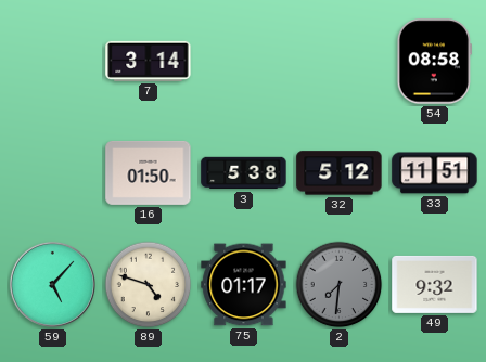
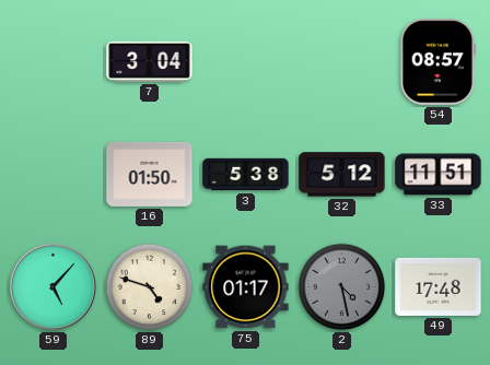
7: 3:14 -> 3:04
54: 08:58 -> 08:57
2: 7:31 -> 4:28
49: 9:32 -> 17:48
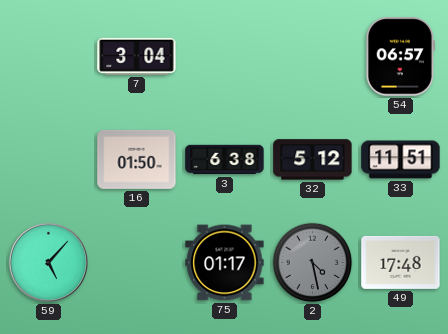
54: 08:57 -> 06:57
3: 5:38 -> 6:38
89: 4:48 -> none
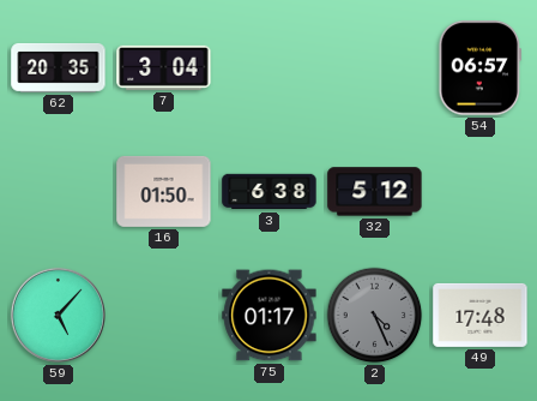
62: none -> 20:35
33: 11:51 -> none
2: 4:28 -> 4:26
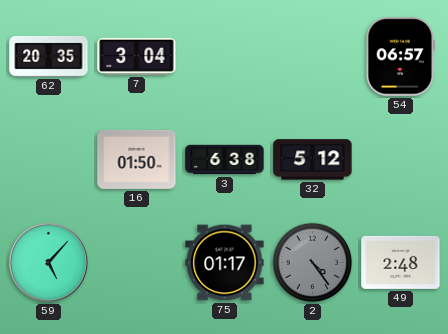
2: 4:26 -> 4:24
49: 17:48 -> 2:48
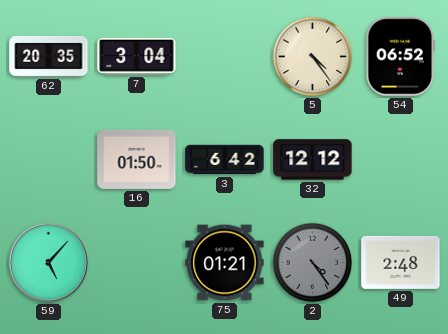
5: none -> 4:24
54: 06:57 -> 06:52
3: 6:38 -> 6:42
32: 5:12 -> 12:12
75: 01:17 -> 01:21
